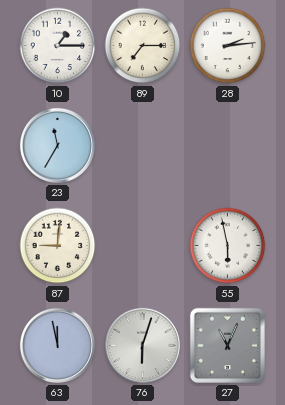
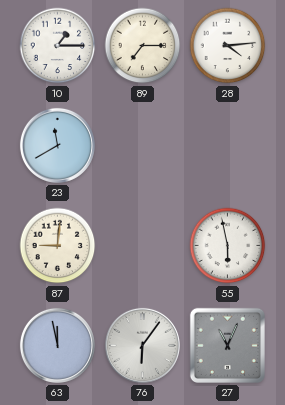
28: 2:14 -> 4:14
23: 11:35 -> 11:40
76: 6:03 -> 6:06
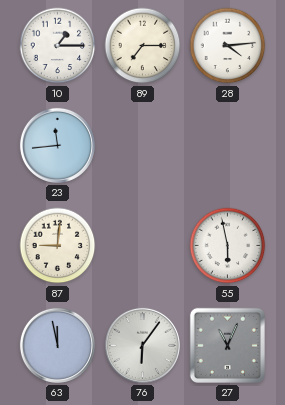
23: 11:40 -> 11:44
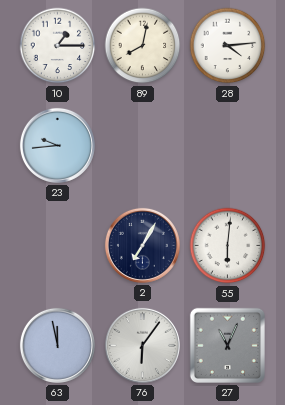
89: 7:15 -> 8:02
23: 11:44 -> 9:44
87: 9:01 -> none
2: none -> 7:05
55: 5:58 -> 6:01
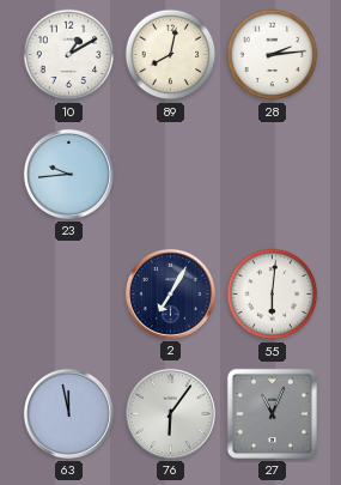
10: 1:15 -> 1:10
28: 4:14 -> 2:14
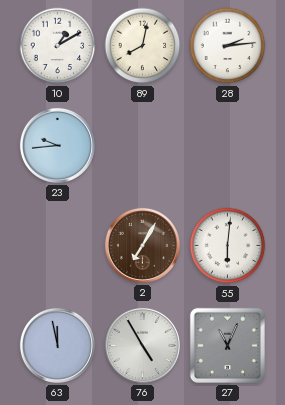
2 dial: navy -> brown
76: 6:06 -> 4:55
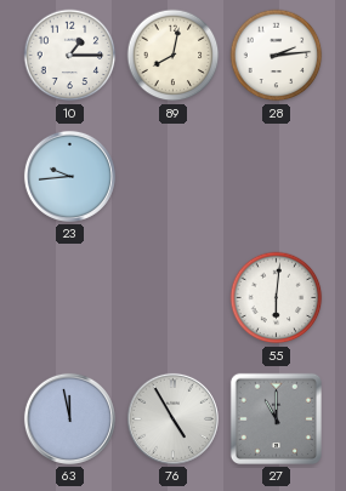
10: 1:10 -> 1:15
2: 7:05 -> none
27: 11:04 -> 11:00
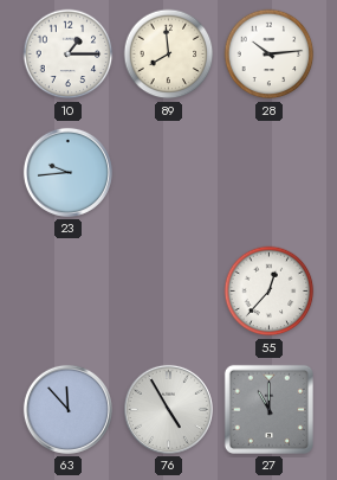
89: 8:02 -> 7:59
28: 2:14 -> 10:14
55: 6:01 -> 12:37
63: 11:58 -> 11:53
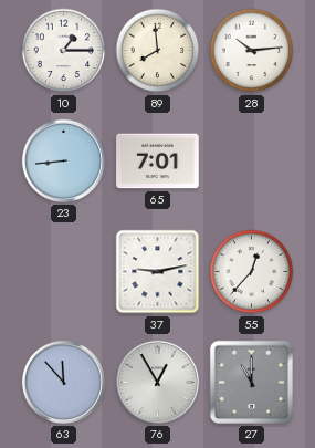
23: 9:44 -> 8:44
65: none -> 7:01
37: none -> 9:13
76: 4:55 -> 12:55
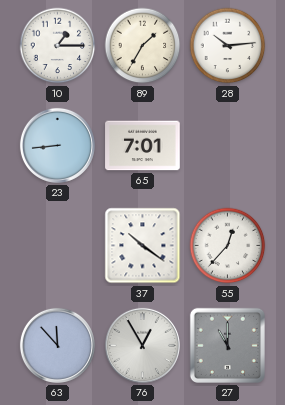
89: 7:59 -> 1:35
37: 9:13 -> 10:21
